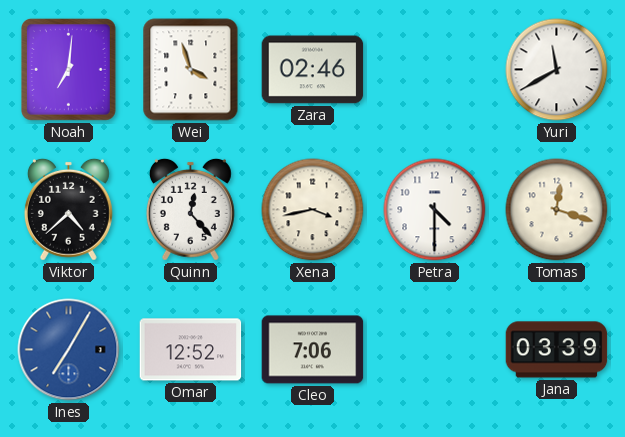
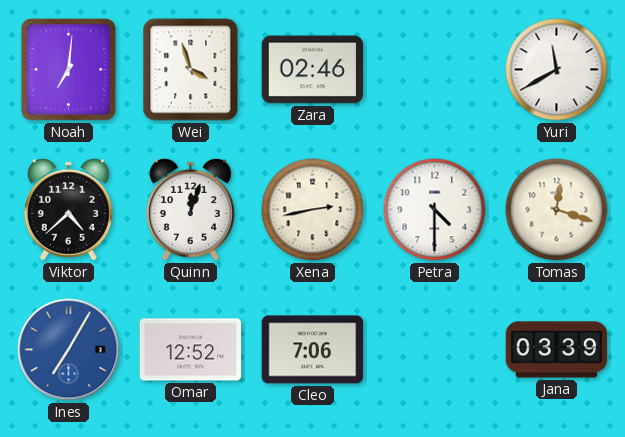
Quinn: 12:23 -> 12:03
Xena: 3:43 -> 2:43
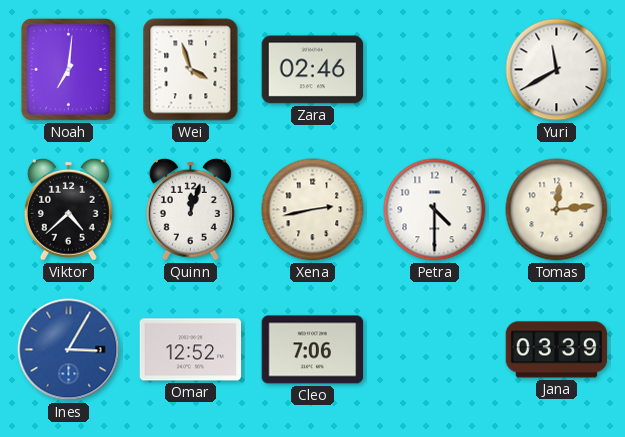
Tomas: 12:18 -> 12:14
Ines: 7:05 -> 3:05
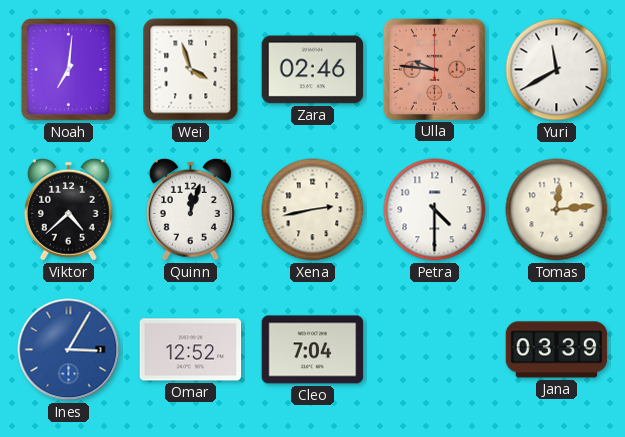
Ulla: none -> 9:46
Cleo: 7:06 -> 7:04
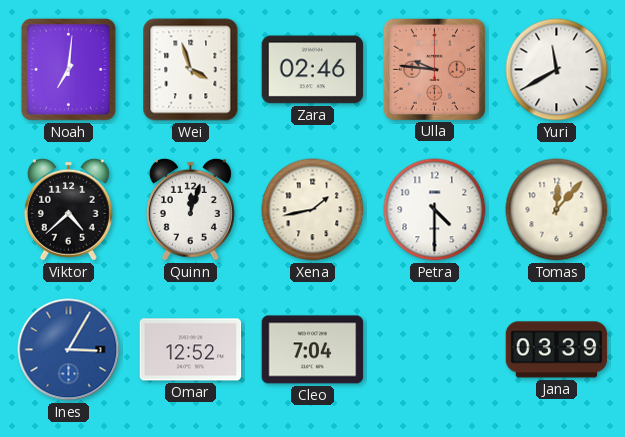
Xena: 2:43 -> 1:43
Tomas: 12:14 -> 12:07
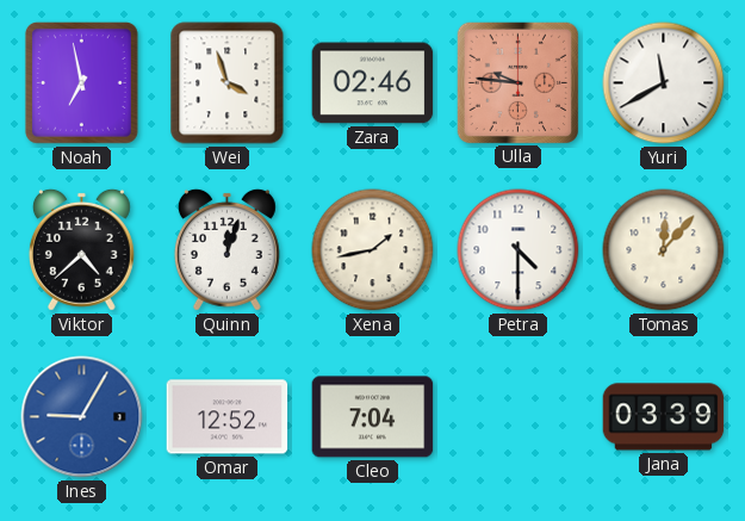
Noah: 7:01 -> 6:58
Ines: 3:05 -> 9:05
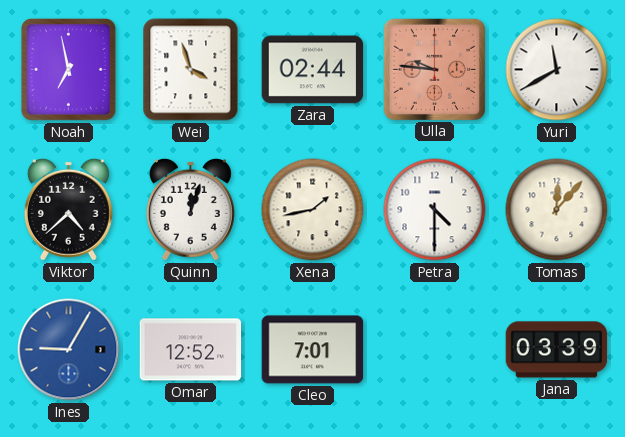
Zara: 02:46 -> 02:44
Cleo: 7:04 -> 7:01
